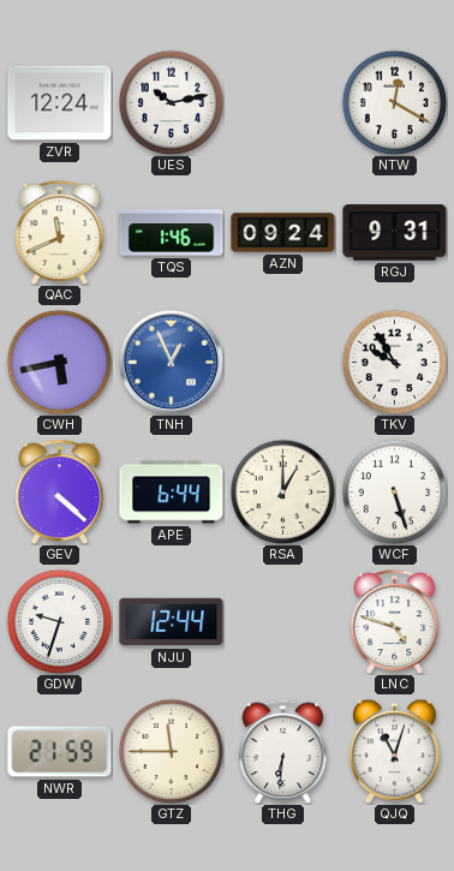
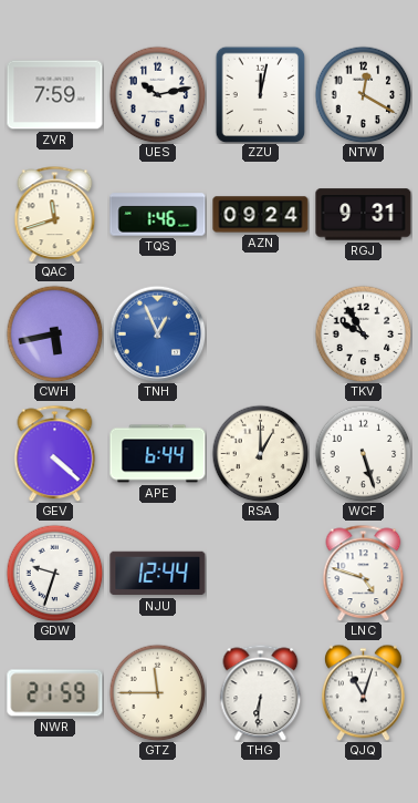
ZVR: 12:24 -> 7:59
ZZU: none -> 12:02
QAC: 11:41 -> 11:42
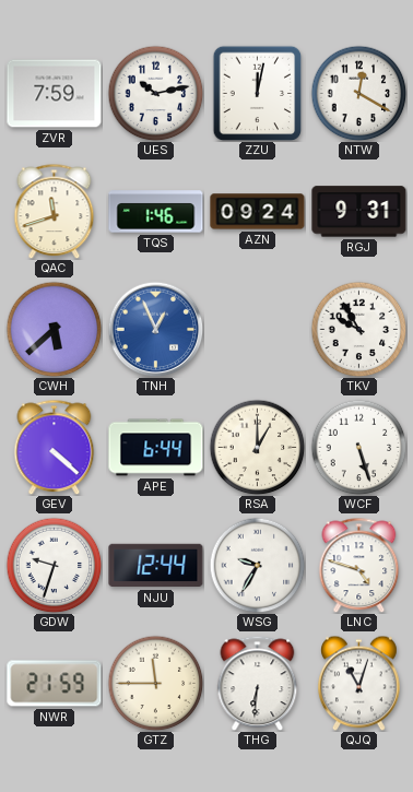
CWH: 5:43 -> 5:38
WSG: none -> 9:35
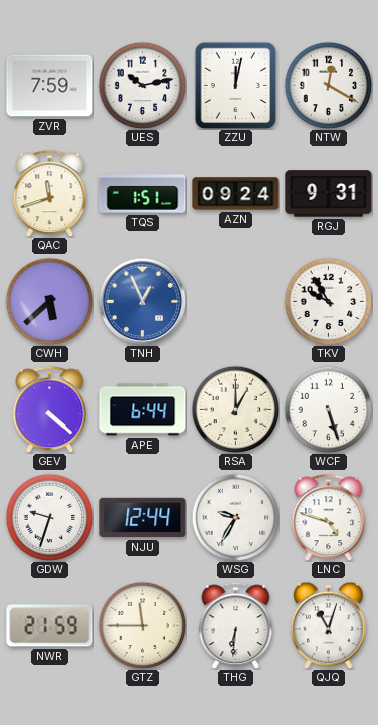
TQS: 1:46 -> 1:51
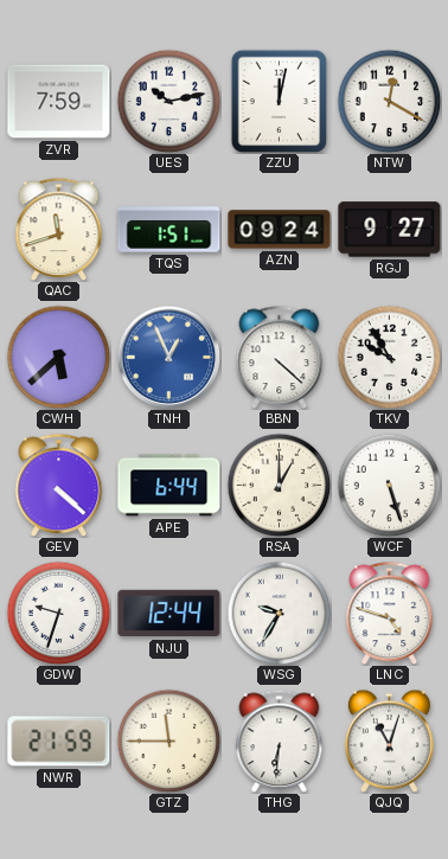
RGJ: 9:31 -> 9:27
BBN: none -> 4:22
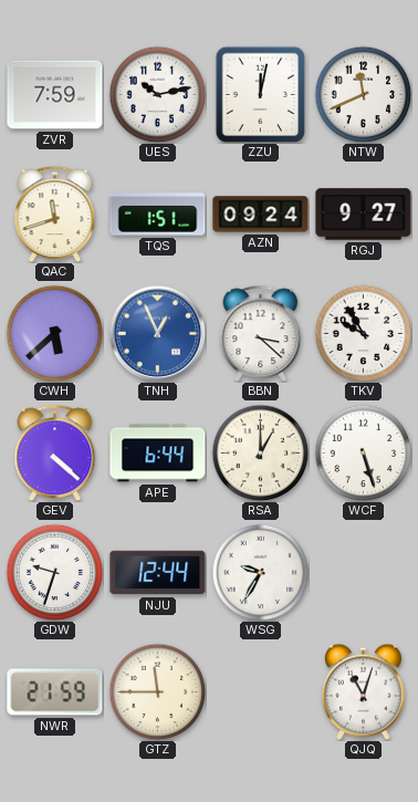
NTW: 12:20 -> 11:41
BBN: 4:22 -> 3:22
LNC: 4:48 -> none
THG: 6:31 -> none
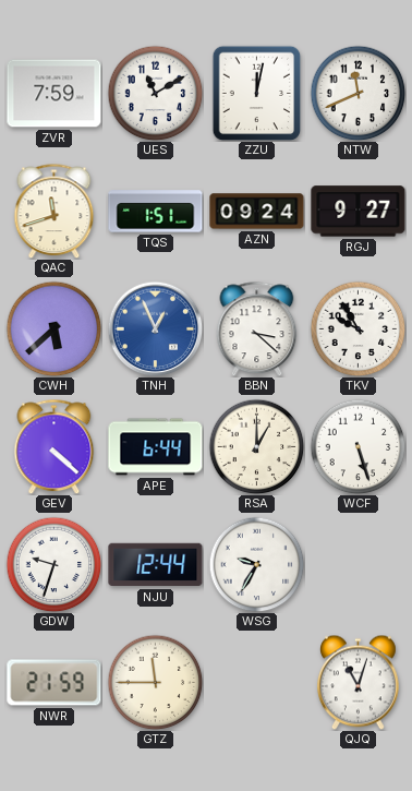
UES: 10:13 -> 11:10
